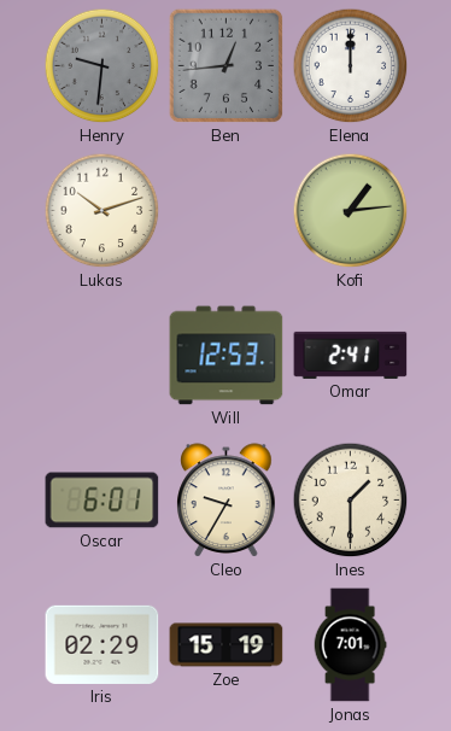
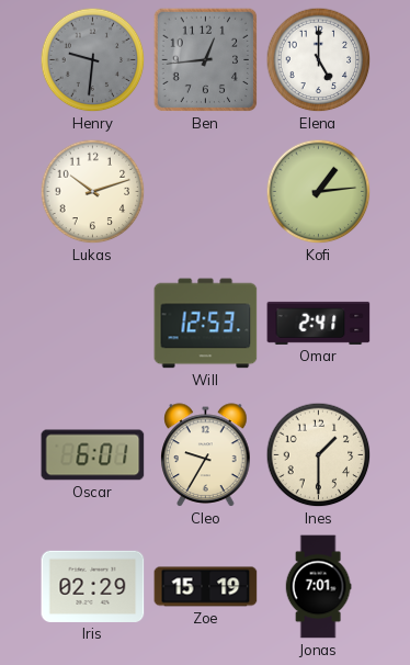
Elena: 12:00 -> 5:00
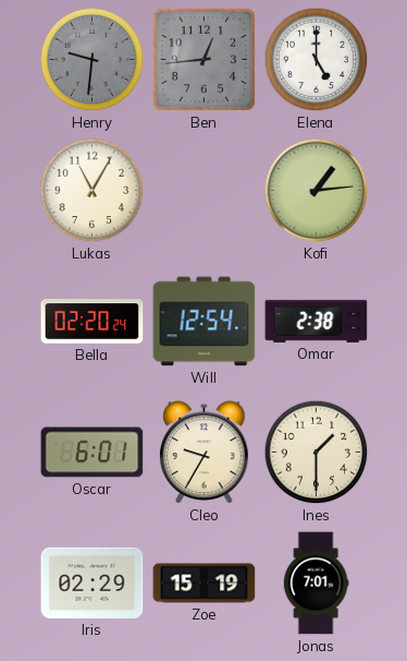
Lukas: 10:12 -> 11:05
Bella: none -> 02:20
Will: 12:53 -> 12:54
Omar: 2:41 -> 2:38
